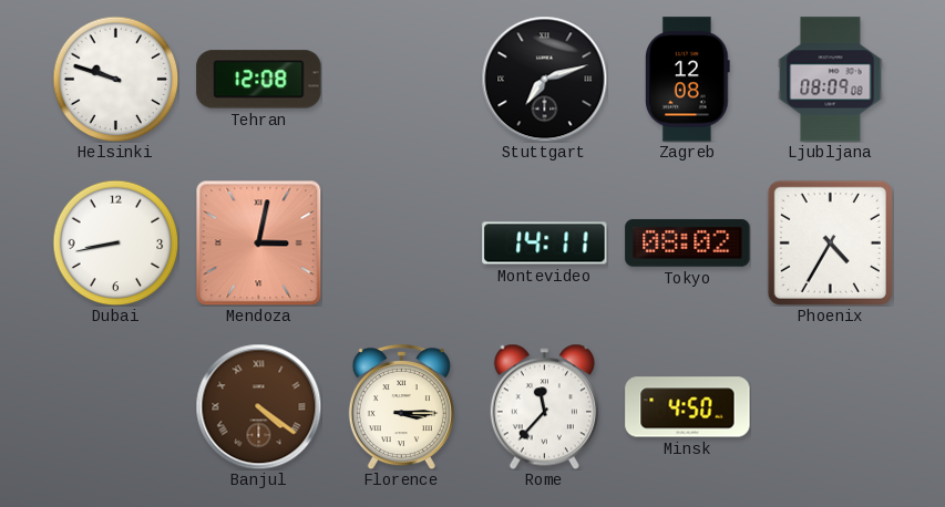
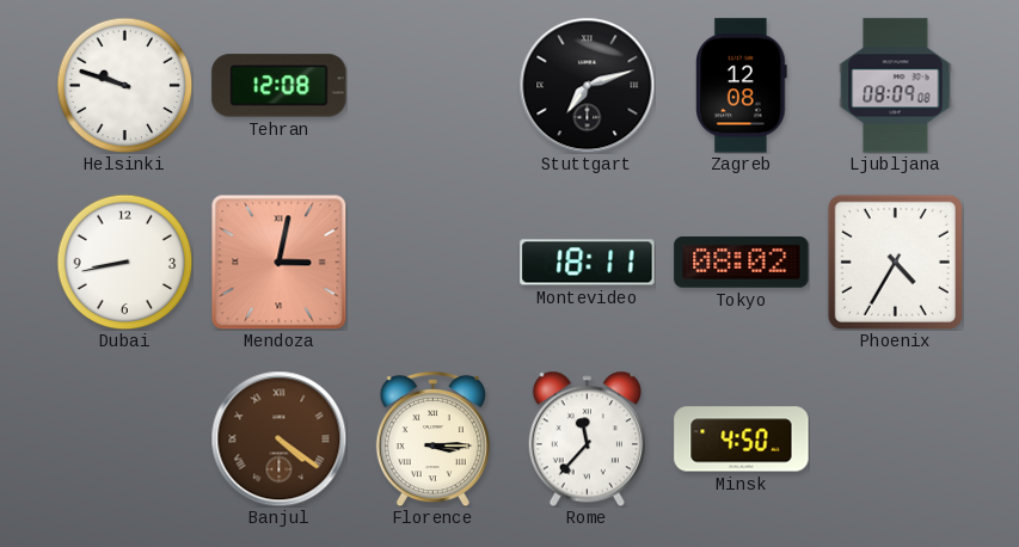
Montevideo: 14:11 -> 18:11
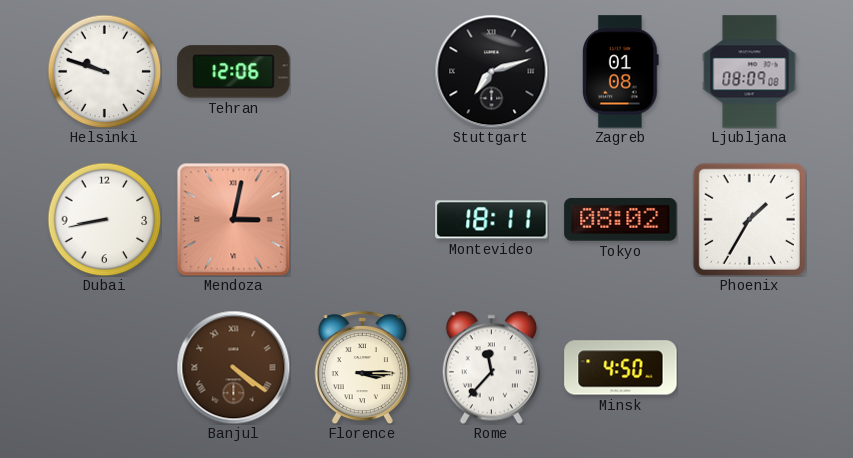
Tehran: 12:08 -> 12:06
Zagreb: 12:08 -> 01:08
Phoenix: 4:35 -> 1:35
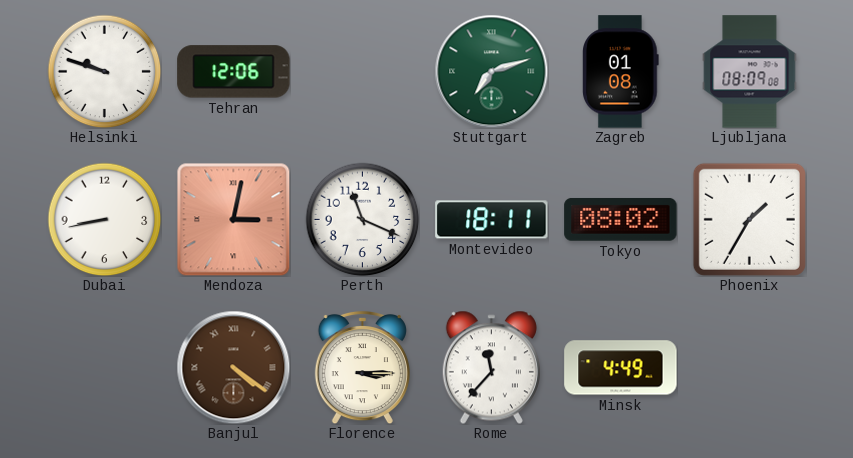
Stuttgart dial: black -> green
Perth: none -> 11:19
Minsk: 4:50 -> 4:49
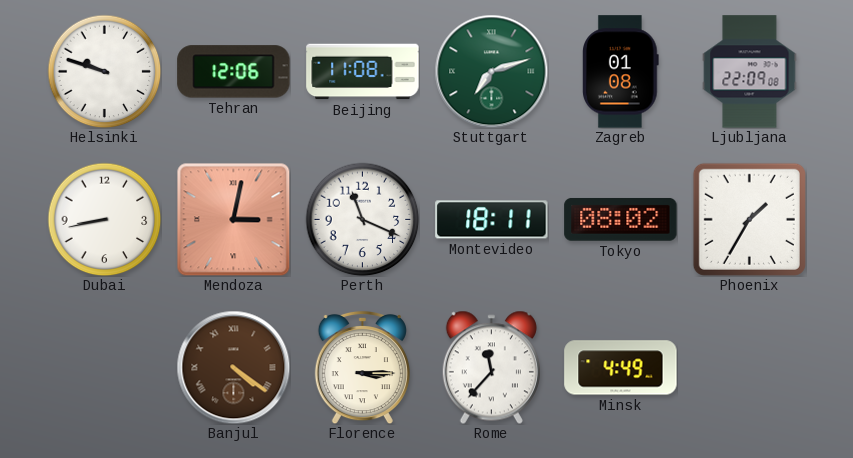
Beijing: none -> 11:08
Ljubljana: 08:09 -> 22:09
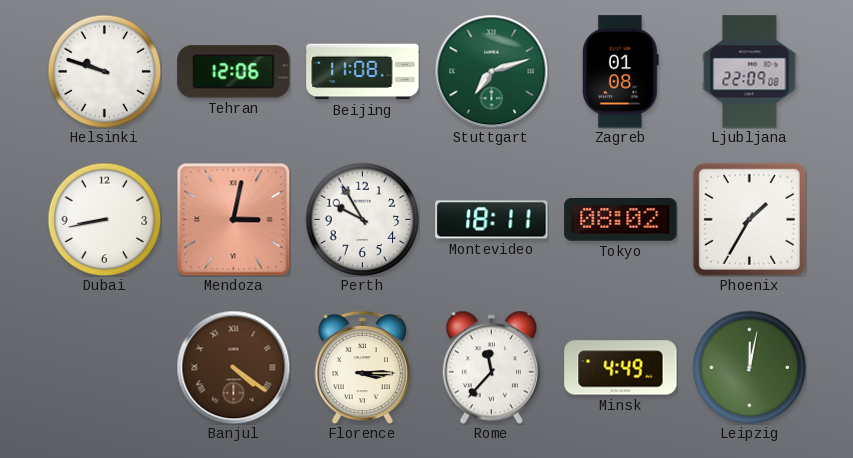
Perth: 11:19 -> 9:55
Leipzig: none -> 12:02
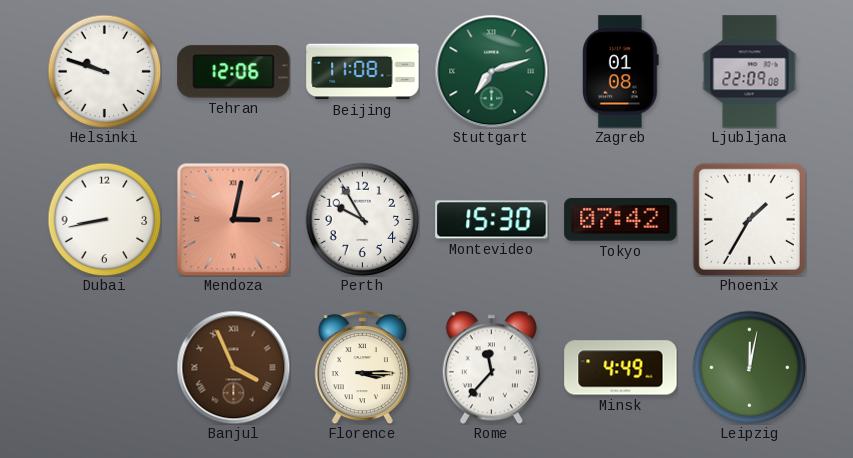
Montevideo: 18:11 -> 15:30
Tokyo: 08:02 -> 07:42
Banjul: 4:21 -> 3:56
